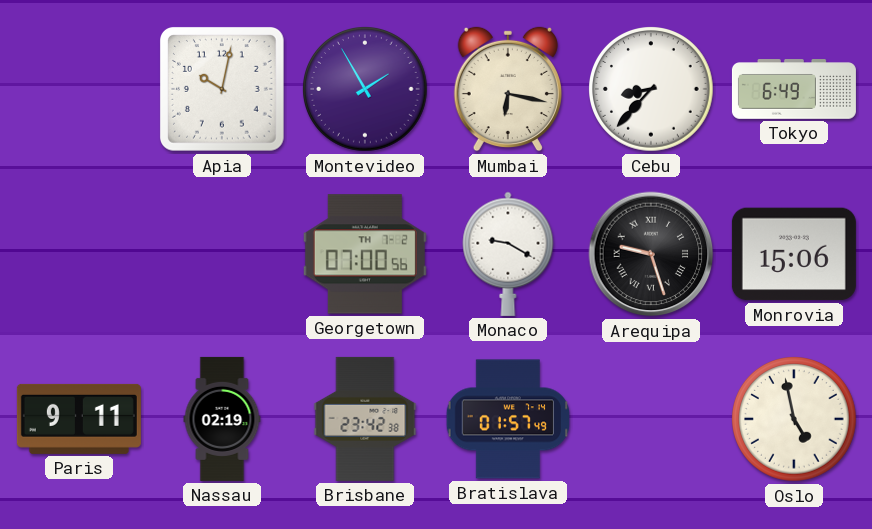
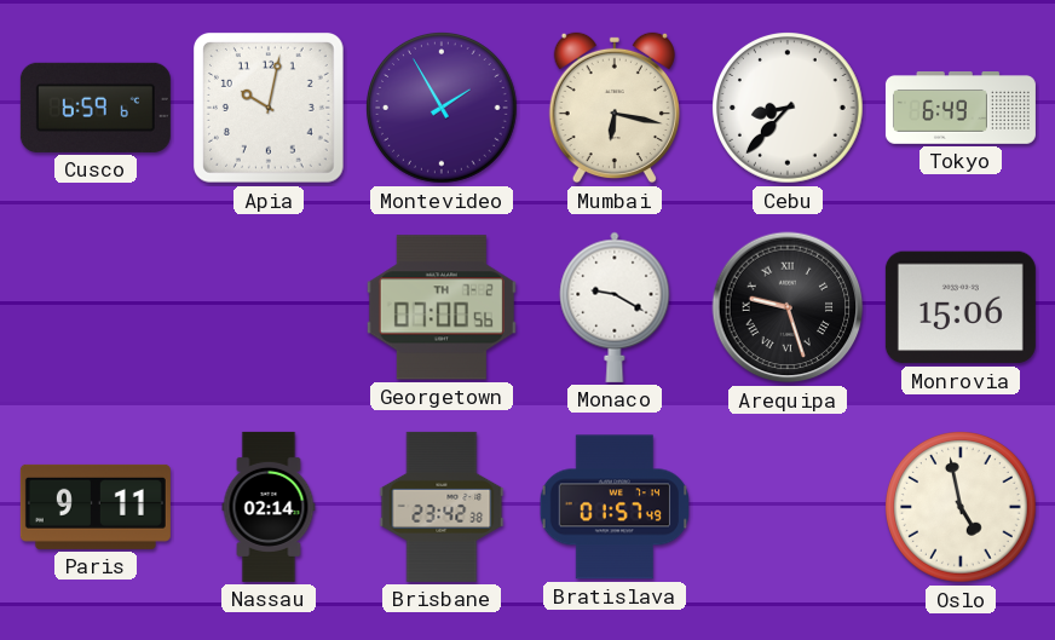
Cusco: none -> 6:59
Nassau: 02:19 -> 02:14
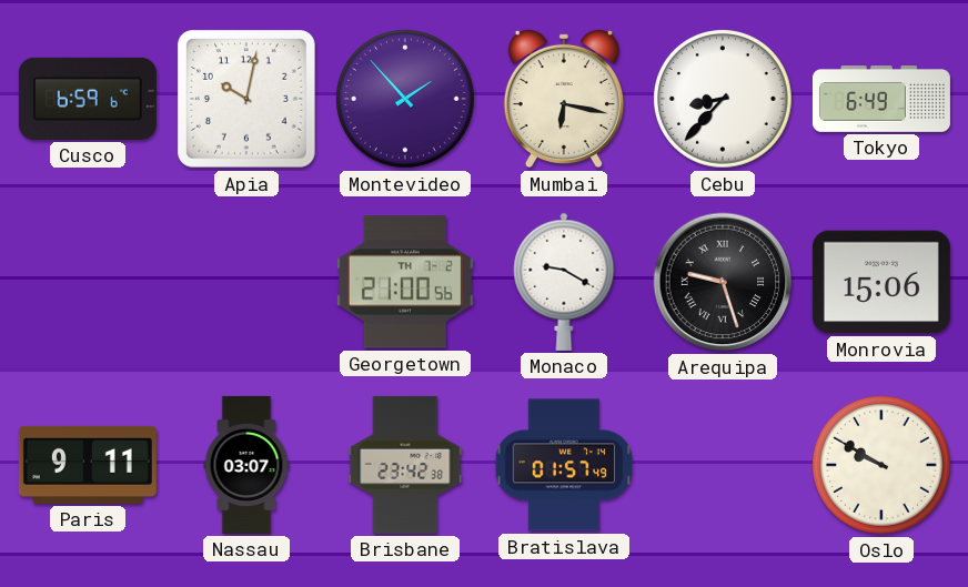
Montevideo: 1:55 -> 1:53
Georgetown: 07:00 -> 21:00
Nassau: 02:14 -> 03:07
Oslo: 4:58 -> 9:50
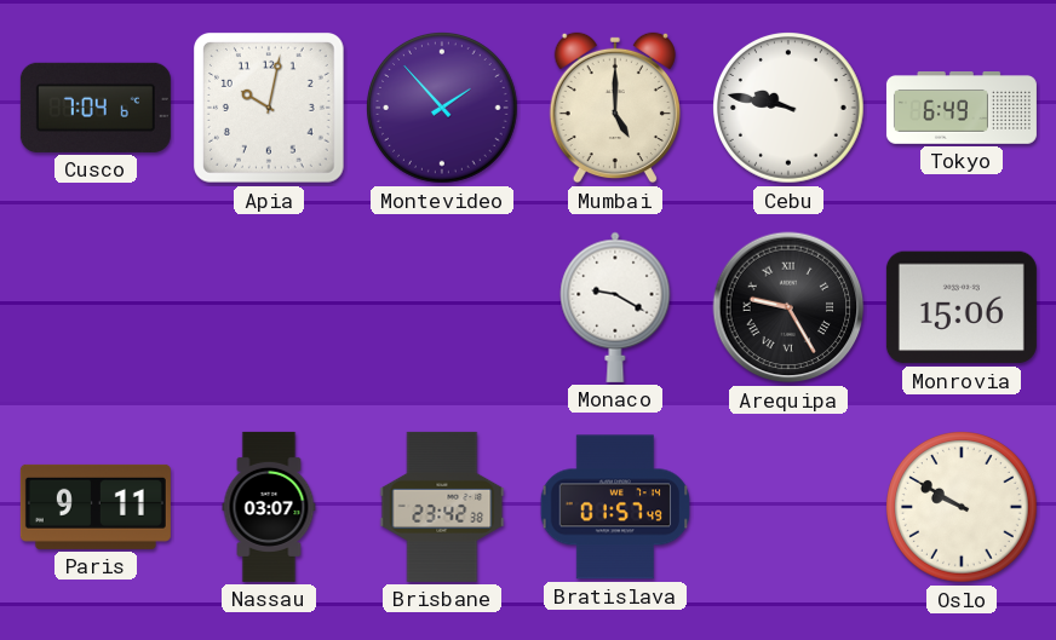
Cusco: 6:59 -> 7:04
Mumbai: 6:17 -> 5:00
Cebu: 8:37 -> 9:47
Georgetown: 21:00 -> none
Arequipa: 9:27 -> 9:25
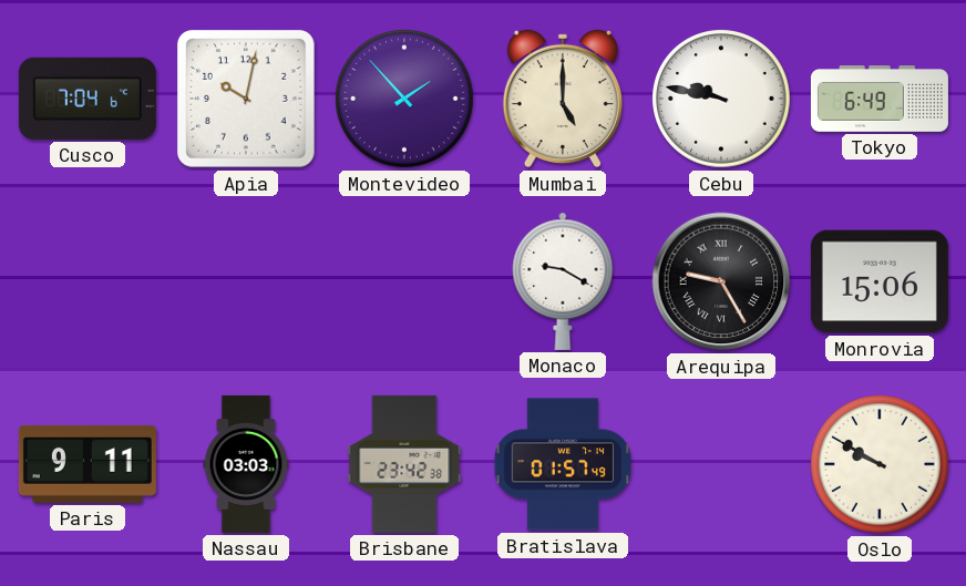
Nassau: 03:07 -> 03:03
